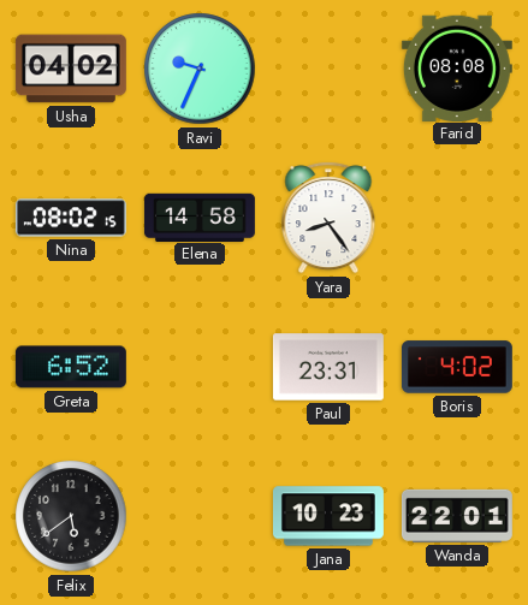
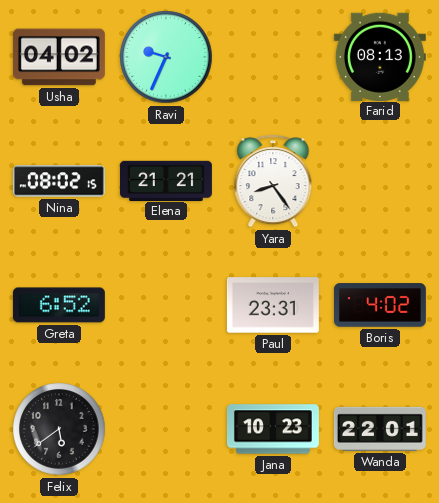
Farid: 08:08 -> 08:13
Elena: 14:58 -> 21:21
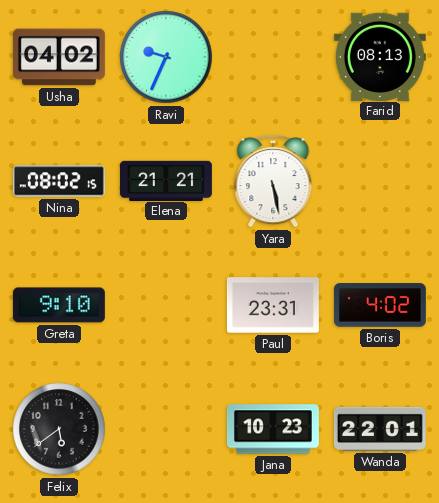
Yara: 8:24 -> 5:28
Greta: 6:52 -> 9:10
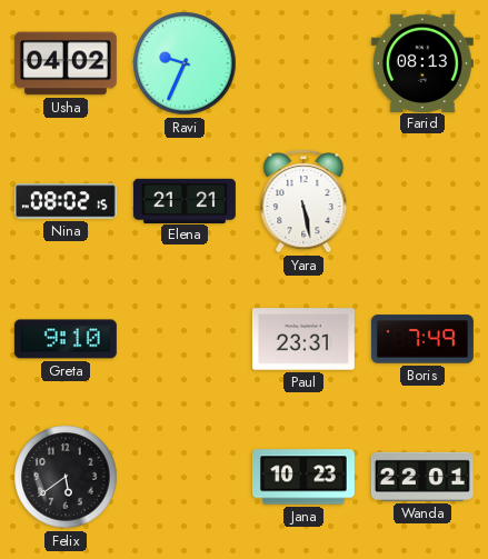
Boris: 4:02 -> 7:49
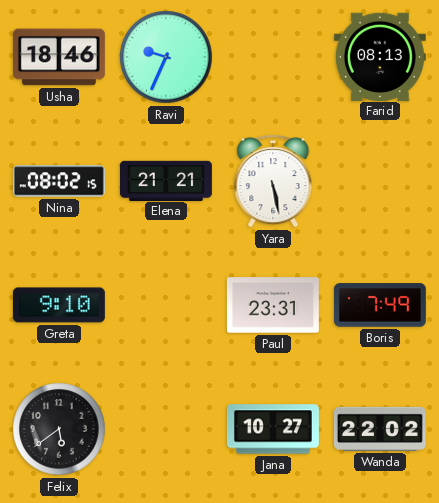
Usha: 04:02 -> 18:46
Jana: 10:23 -> 10:27
Wanda: 22:01 -> 22:02
